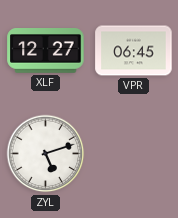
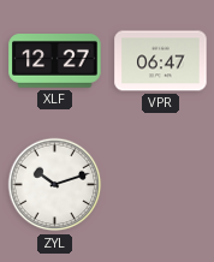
VPR: 06:45 -> 06:47
ZYL: 5:12 -> 10:12
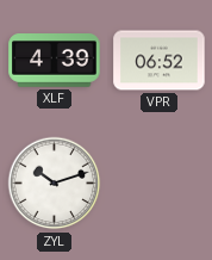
XLF: 12:27 -> 4:39
VPR: 06:47 -> 06:52
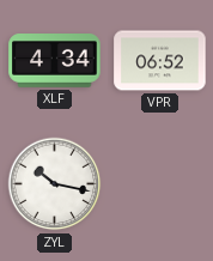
XLF: 4:39 -> 4:34
ZYL: 10:12 -> 10:17
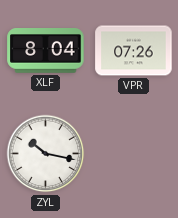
XLF: 4:34 -> 8:04
VPR: 06:52 -> 07:26
